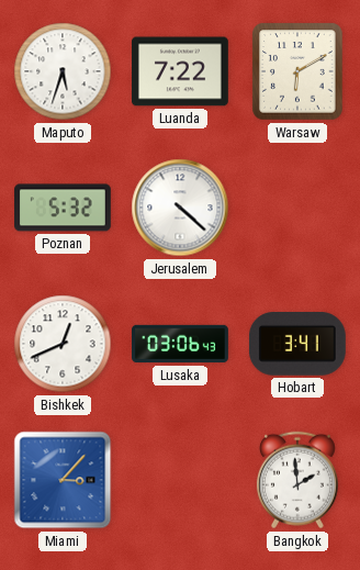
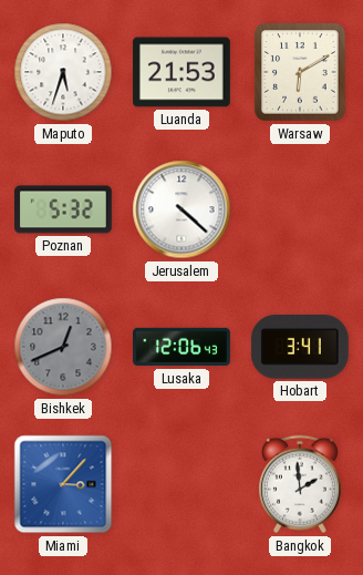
Luanda: 7:22 -> 21:53
Bishkek dial: white -> grey
Lusaka: 03:06 -> 12:06
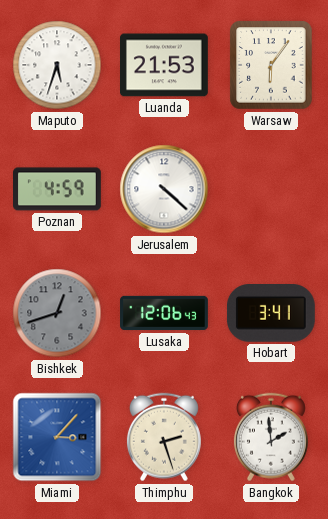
Warsaw: 6:10 -> 6:06
Poznan: 5:32 -> 4:59
Bishkek: 12:41 -> 12:42
Thimphu: none -> 2:27
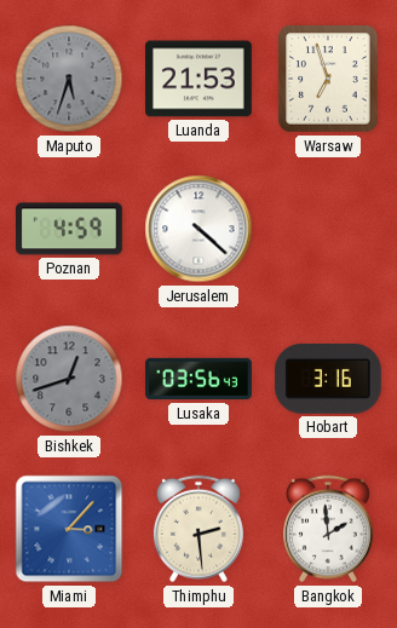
Maputo dial: white -> grey
Warsaw: 6:06 -> 6:57
Lusaka: 12:06 -> 03:56
Hobart: 3:41 -> 3:16
Thimphu: 2:27 -> 2:29
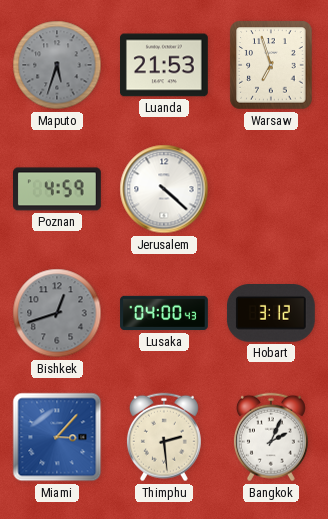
Lusaka: 03:56 -> 04:00
Hobart: 3:16 -> 3:12
Bangkok: 1:59 -> 2:04
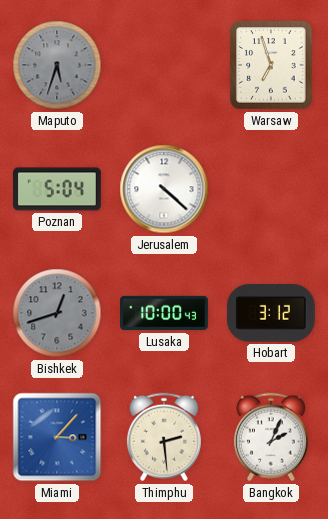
Luanda: 21:53 -> none
Poznan: 4:59 -> 5:04
Lusaka: 04:00 -> 10:00
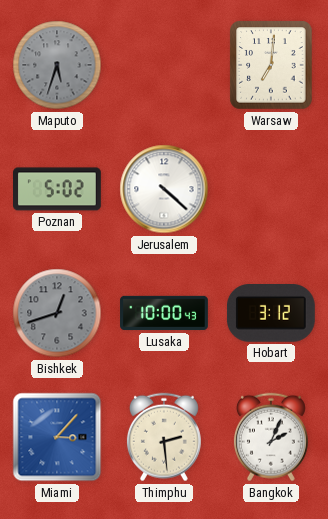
Warsaw: 6:57 -> 7:01
Poznan: 5:04 -> 5:02
